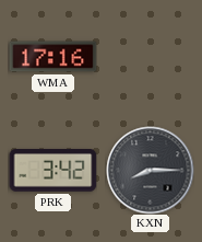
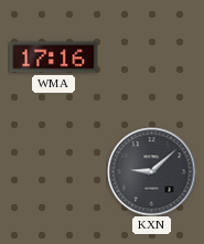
PRK: 3:42 -> none
KXN: 8:15 -> 9:08
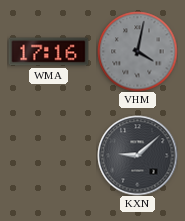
VHM: none -> 4:02
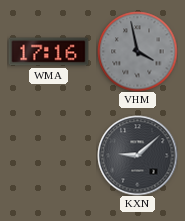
VHM: 4:02 -> 3:58
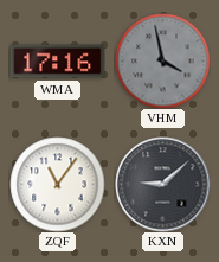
ZQF: none -> 11:06
